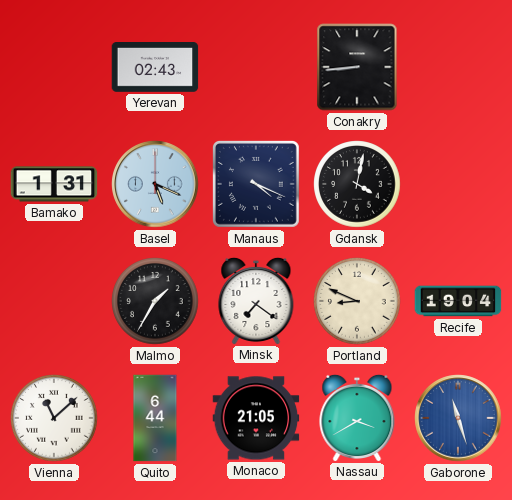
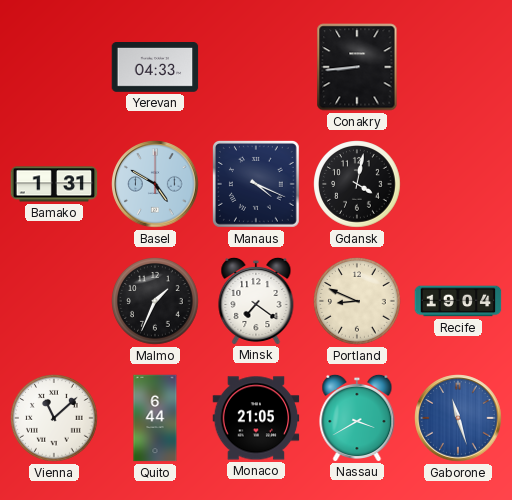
Yerevan: 02:43 -> 04:33
Basel: 5:19 -> 4:50
Malmo: 1:35 -> 1:34
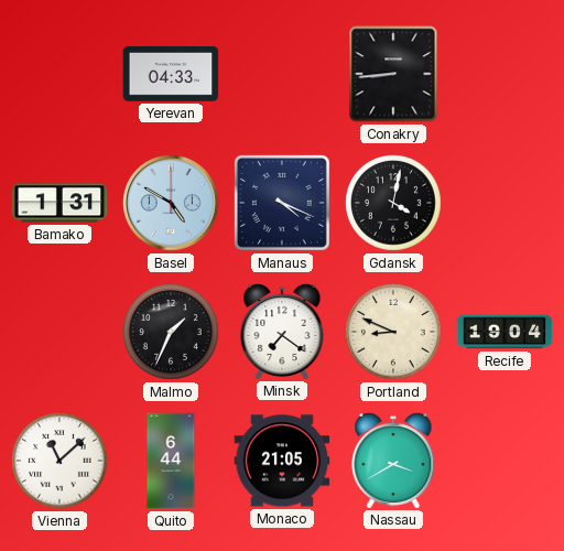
Gaborone: 11:27 -> none
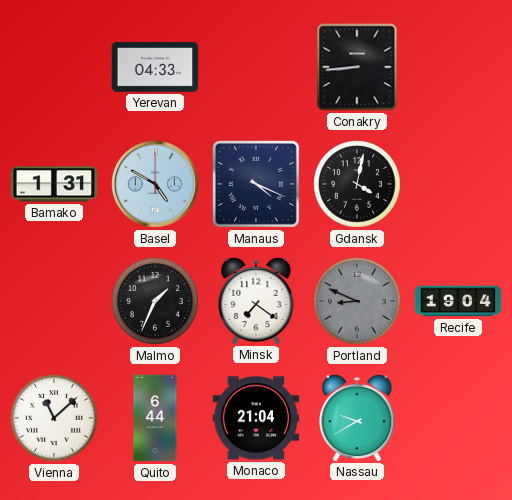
Portland dial: cream -> grey
Monaco: 21:05 -> 21:04
Nassau: 3:40 -> 9:40
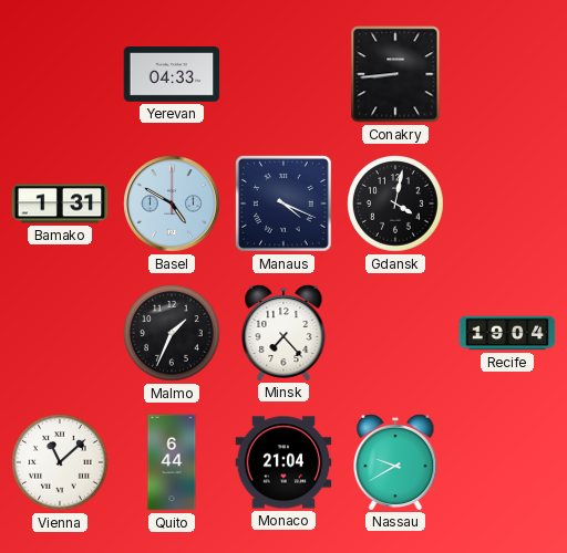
Minsk: 7:21 -> 7:23
Portland: 8:49 -> none
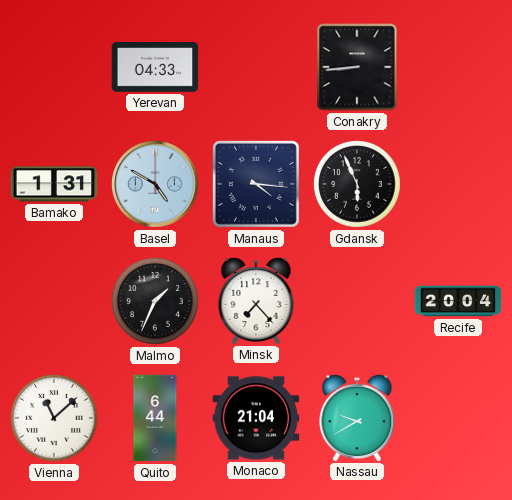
Manaus: 4:19 -> 4:16
Gdansk: 4:02 -> 5:56
Recife: 19:04 -> 20:04
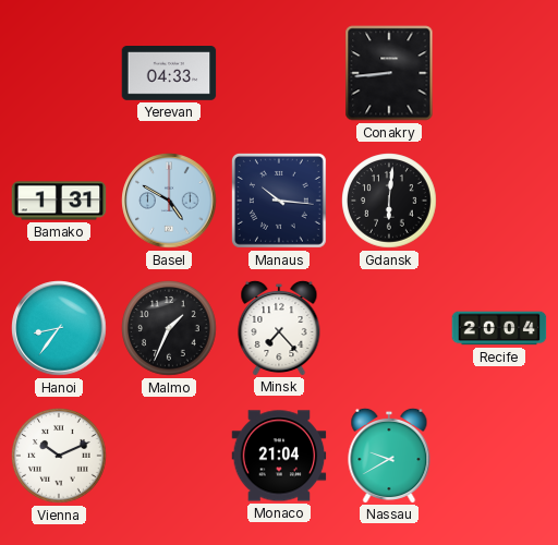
Manaus: 4:16 -> 10:16
Gdansk: 5:56 -> 6:01
Hanoi: none -> 8:36
Vienna: 11:08 -> 10:11
Quito: 6:44 -> none
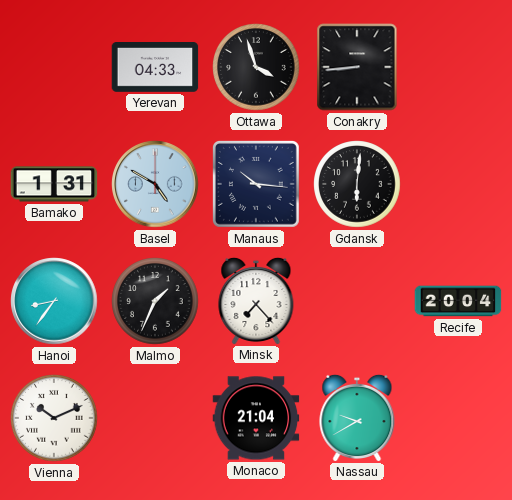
Ottawa: none -> 3:57
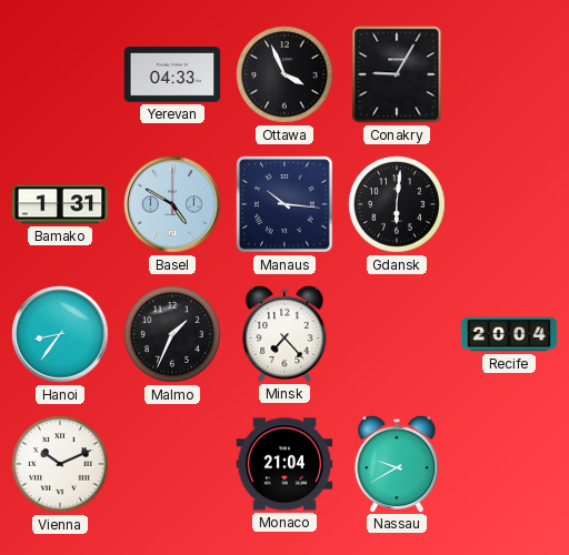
Ottawa: 3:57 -> 3:56
Conakry: 8:44 -> 9:05
